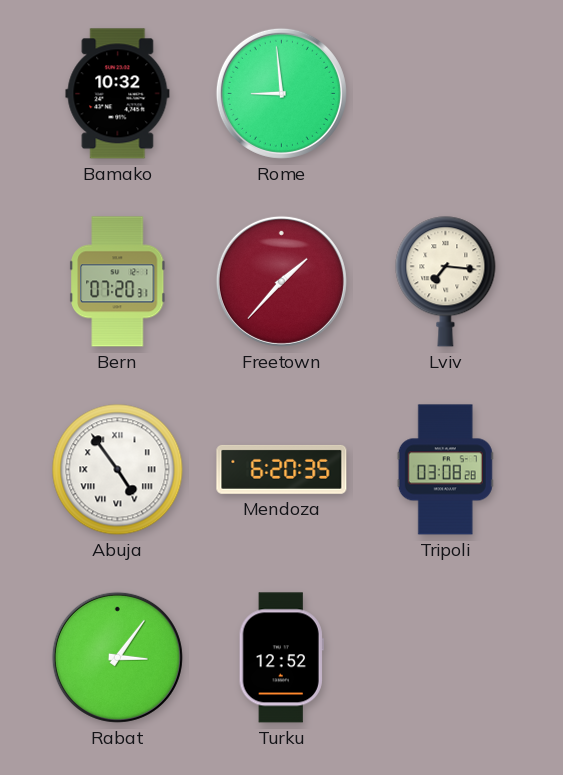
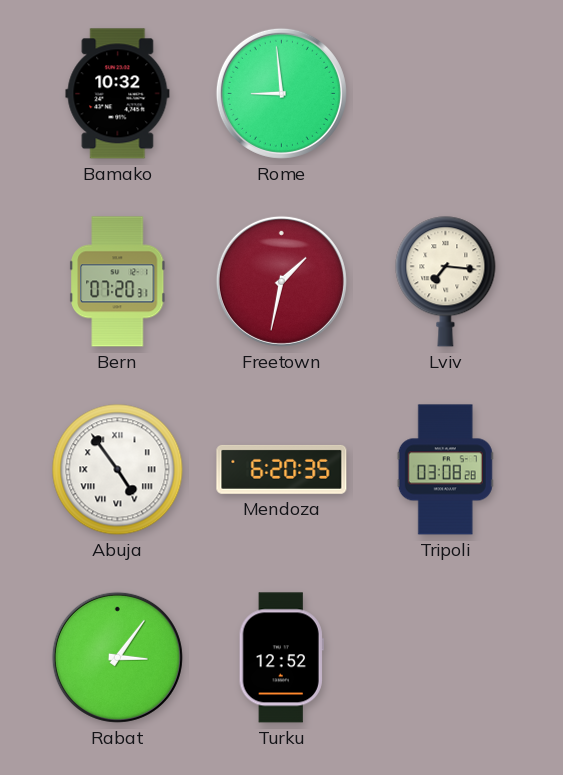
Freetown: 1:37 -> 1:32
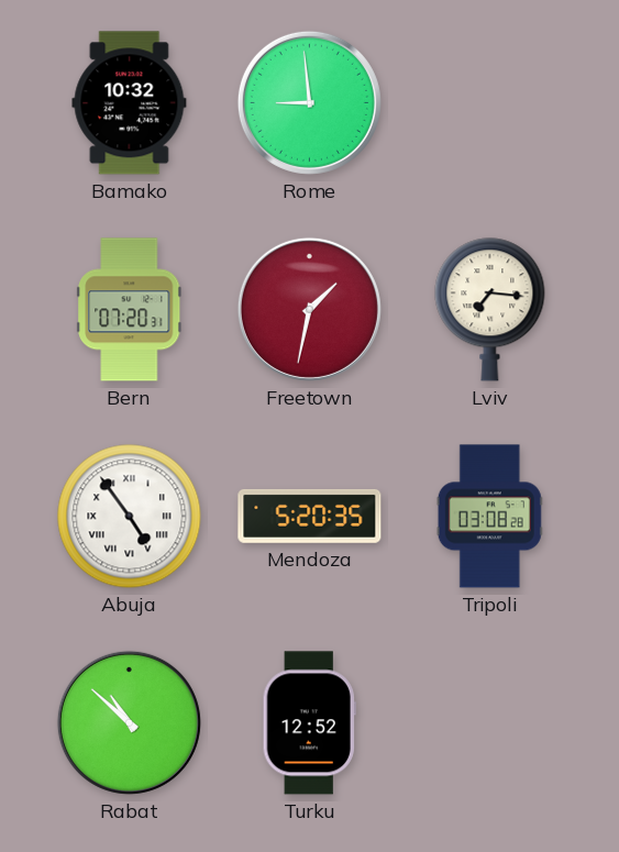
Mendoza: 6:20 -> 5:20
Rabat: 3:06 -> 10:52
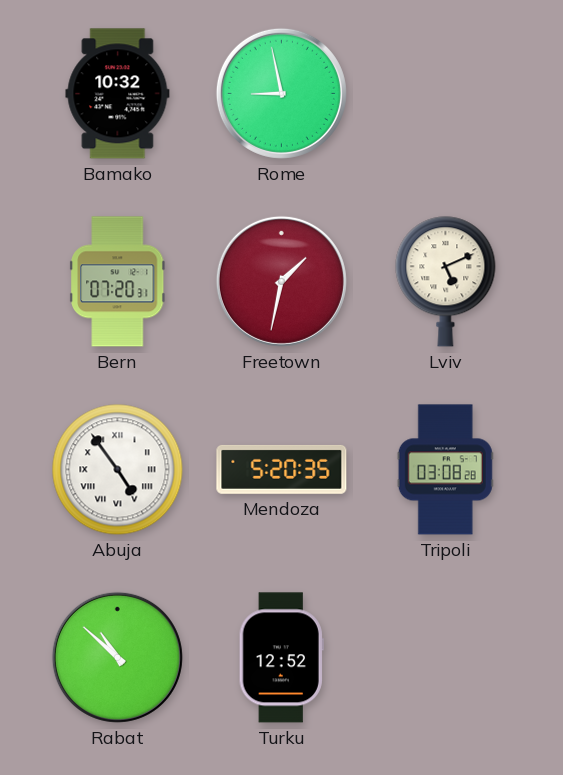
Rome: 8:59 -> 8:58
Lviv: 7:16 -> 5:11
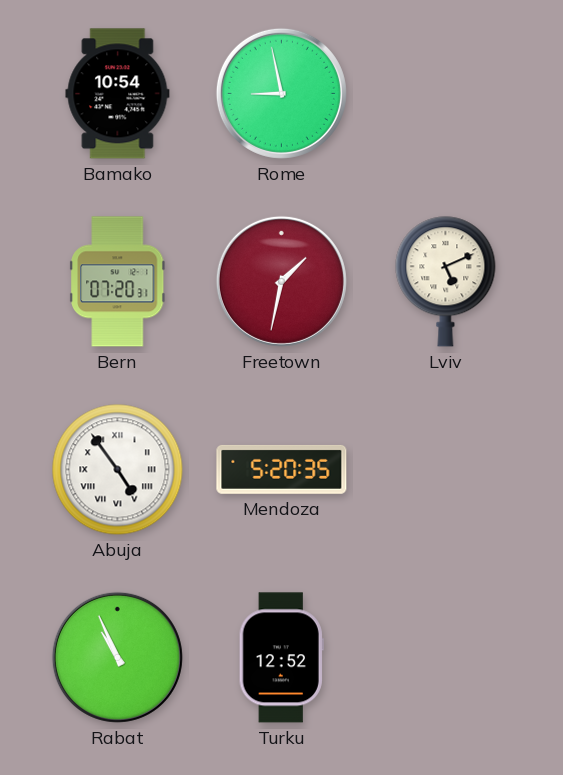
Bamako: 10:32 -> 10:54
Tripoli: 03:08 -> none
Rabat: 10:52 -> 10:56
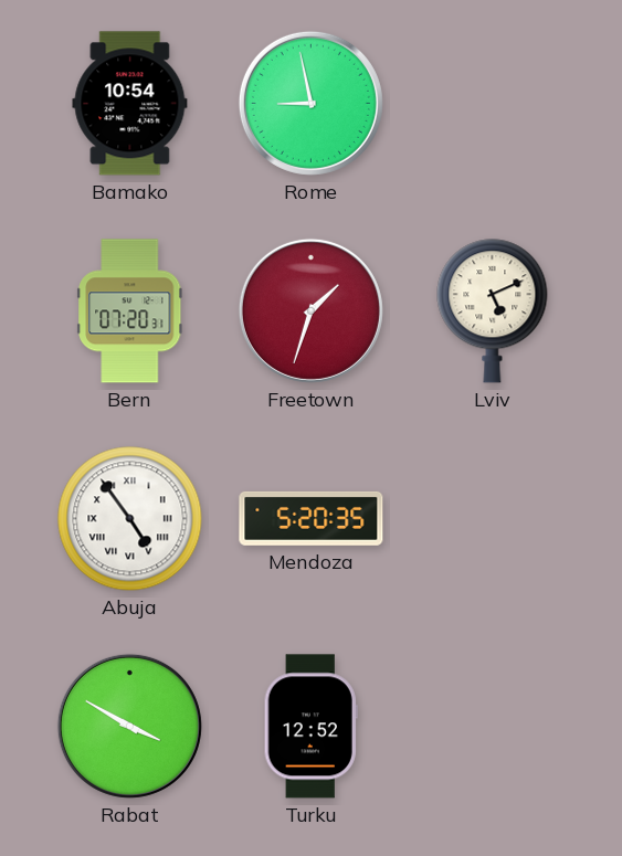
Freetown: 1:32 -> 1:33
Rabat: 10:56 -> 3:50
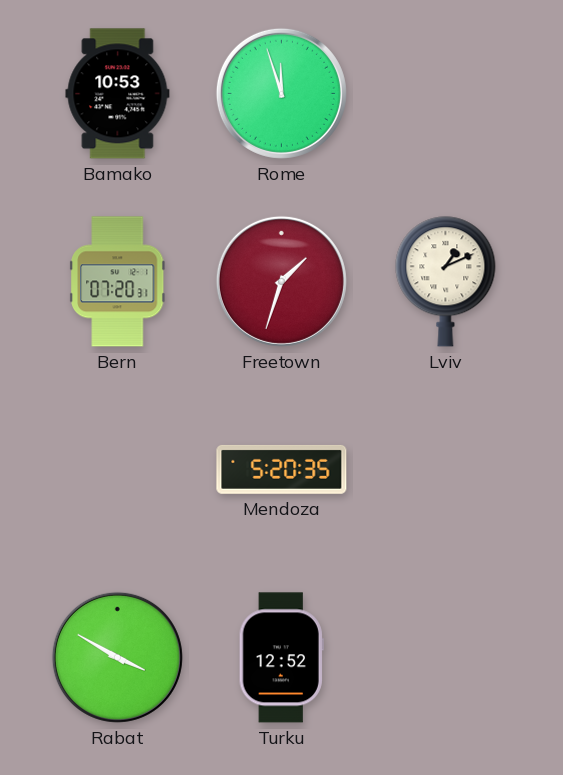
Bamako: 10:54 -> 10:53
Rome: 8:58 -> 11:57
Lviv: 5:11 -> 1:11
Abuja: 4:54 -> none
